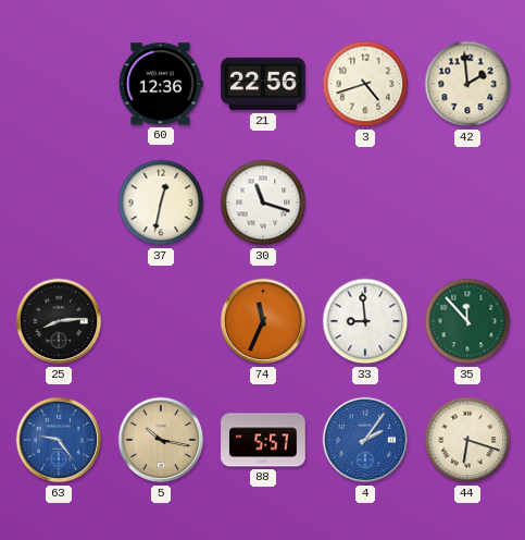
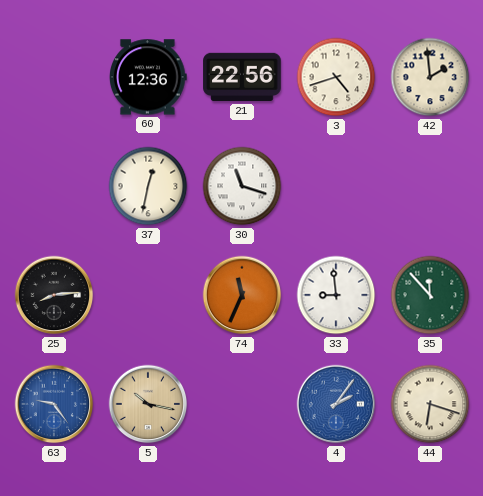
88: 5:57 -> none
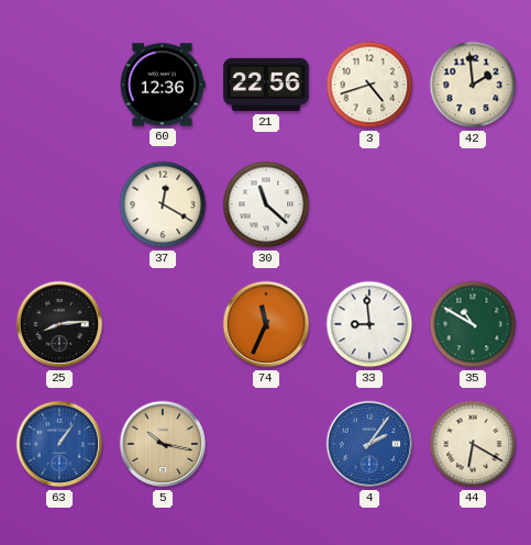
37: 12:32 -> 12:20
30: 11:18 -> 11:22
35: 11:53 -> 10:50
63: 9:24 -> 1:06
44: 6:18 -> 6:20
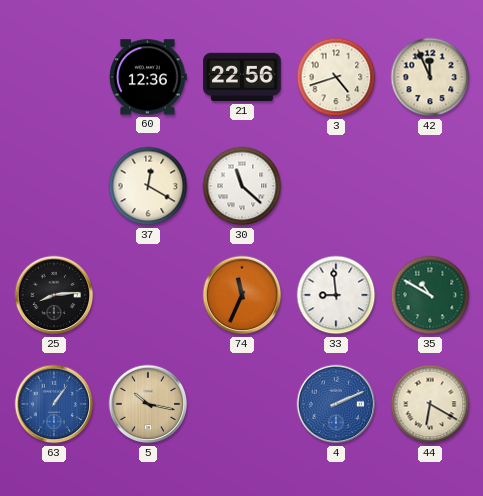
42: 1:59 -> 11:56
4: 2:06 -> 2:11
